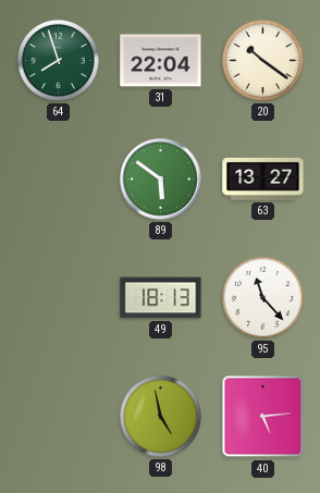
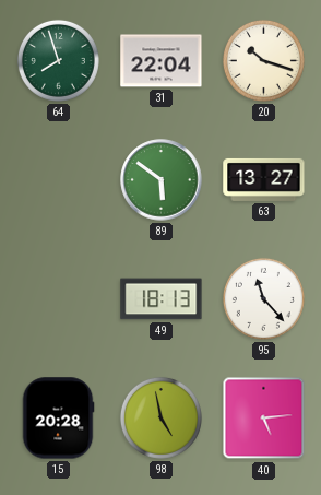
20: 10:21 -> 10:18
15: none -> 20:28
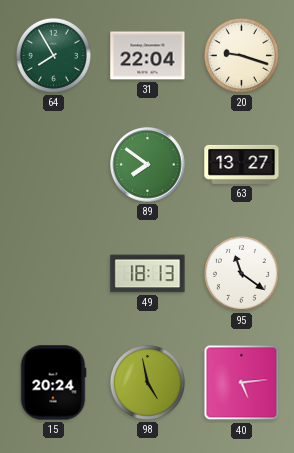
64: 7:57 -> 7:55
20: 10:18 -> 9:18
89: 5:51 -> 7:51
95: 11:23 -> 11:21
15: 20:28 -> 20:24
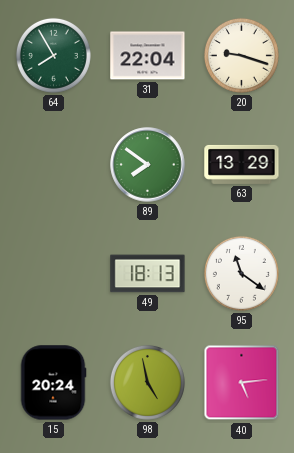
63: 13:27 -> 13:29
